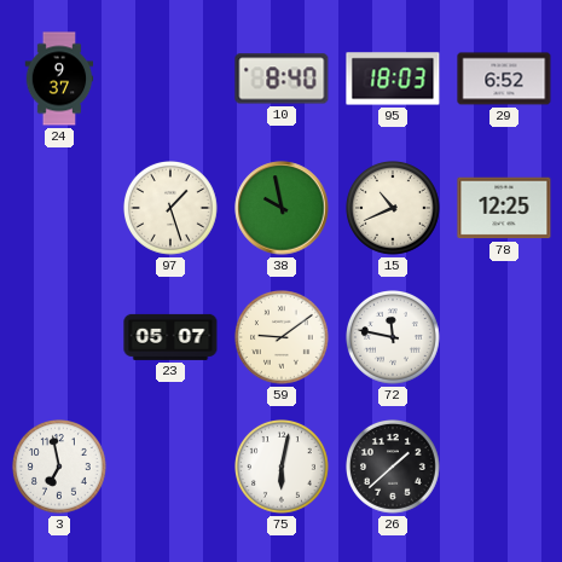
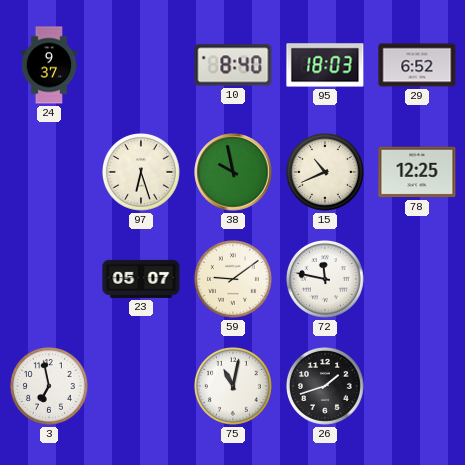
97: 1:27 -> 6:27
75: 6:02 -> 11:02
26: 1:38 -> 1:42
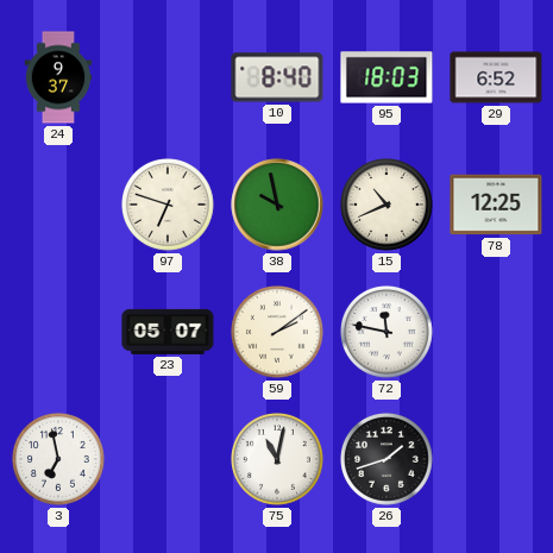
97: 6:27 -> 6:48
59: 9:09 -> 2:09
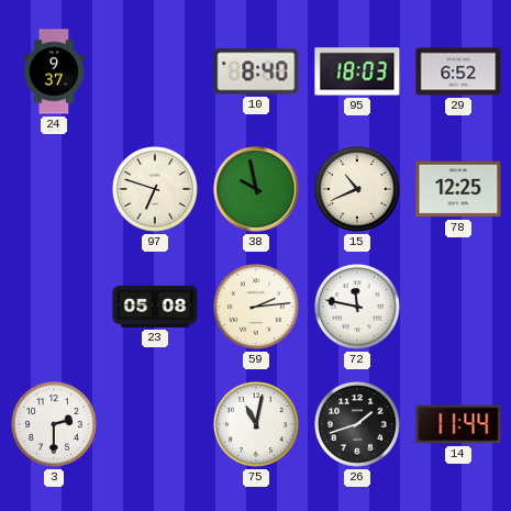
23: 05:07 -> 05:08
59: 2:09 -> 2:14
3: 6:58 -> 2:30
14: none -> 11:44
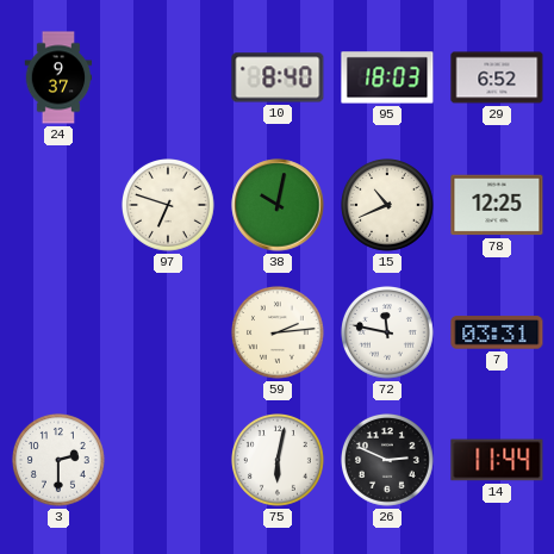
38: 9:58 -> 10:02
23: 05:08 -> none
7: none -> 03:31
75: 11:02 -> 6:02
26: 1:42 -> 2:49
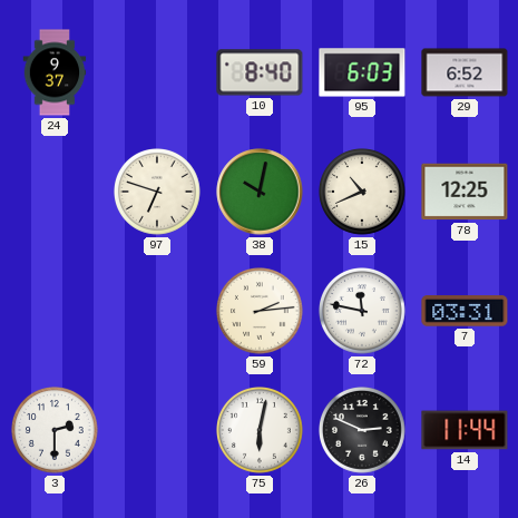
95: 18:03 -> 6:03
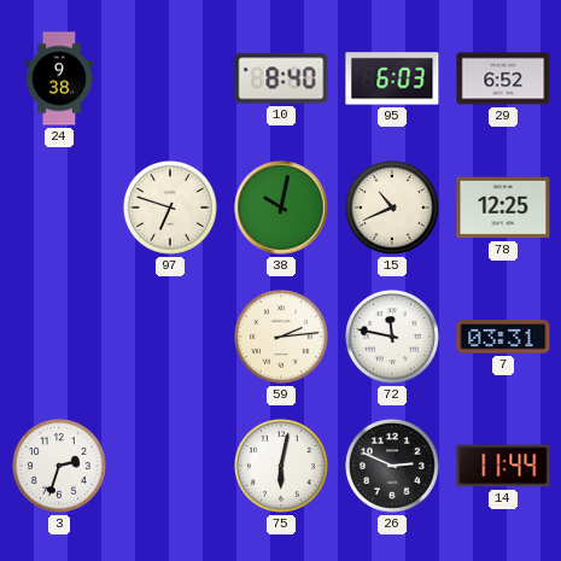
24: 9:37 -> 9:38
3: 2:30 -> 2:33
